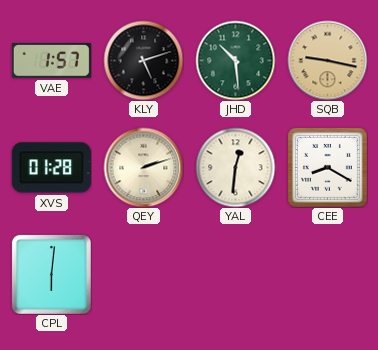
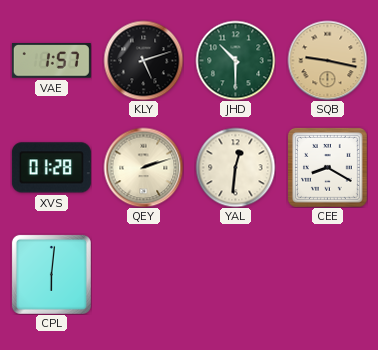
JHD: 10:29 -> 10:30
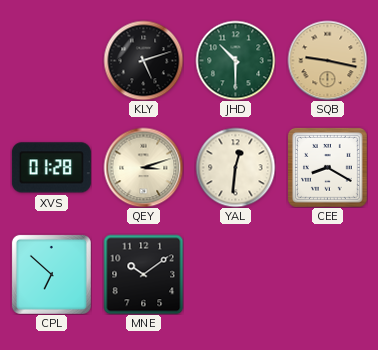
VAE: 1:57 -> none
QEY: 2:12 -> 3:12
CPL: 6:01 -> 6:52
MNE: none -> 10:09
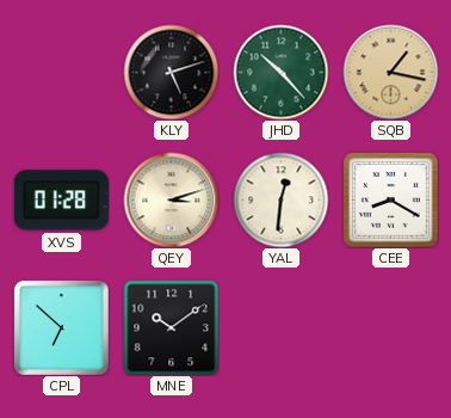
JHD: 10:30 -> 10:23
SQB: 9:17 -> 1:17
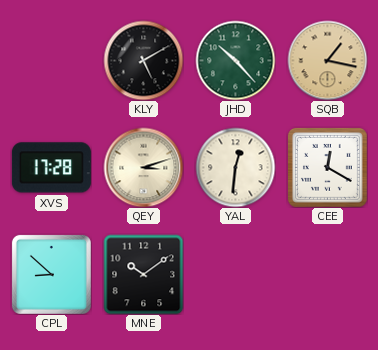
KLY: 5:12 -> 5:10
XVS: 01:28 -> 17:28
CEE: 8:20 -> 12:20
CPL: 6:52 -> 8:52
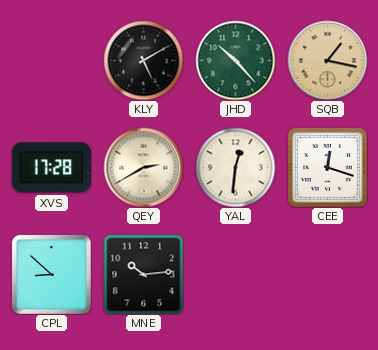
QEY: 3:12 -> 2:40
CEE: 12:20 -> 12:18
MNE: 10:09 -> 10:14
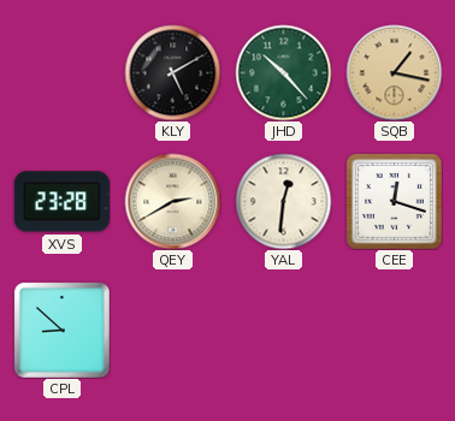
XVS: 17:28 -> 23:28
MNE: 10:14 -> none
